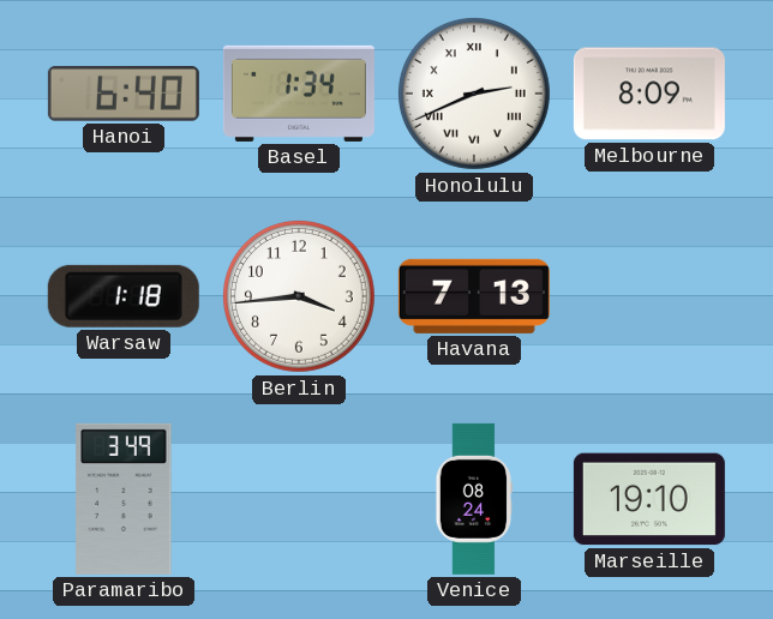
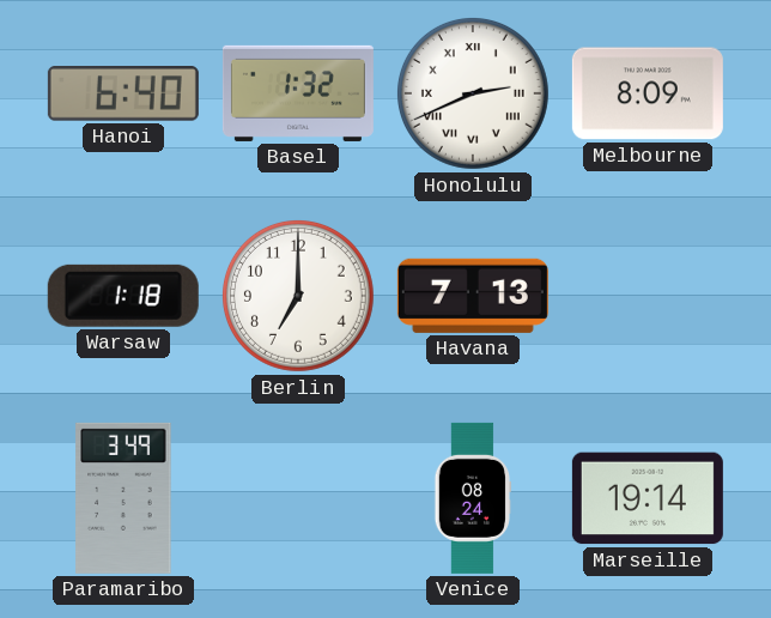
Basel: 1:34 -> 1:32
Berlin: 3:44 -> 7:00
Marseille: 19:10 -> 19:14
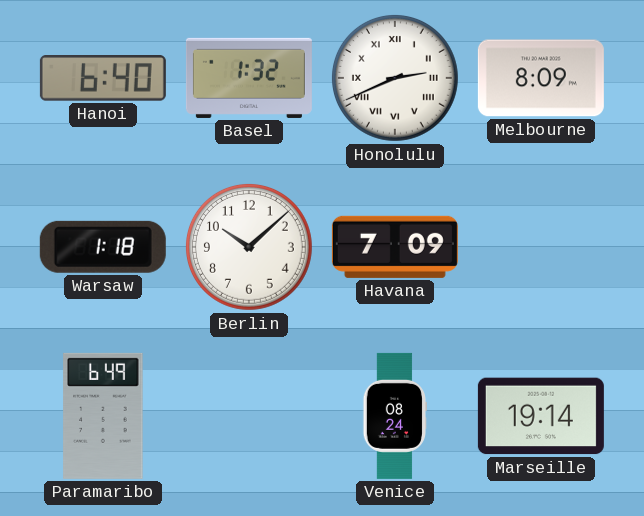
Berlin: 7:00 -> 10:08
Havana: 7:13 -> 7:09
Paramaribo: 3:49 -> 6:49
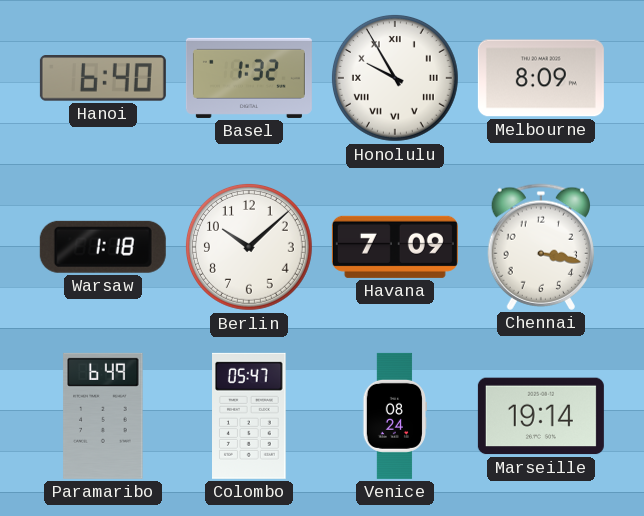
Honolulu: 2:41 -> 9:55
Chennai: none -> 3:17
Colombo: none -> 05:47
